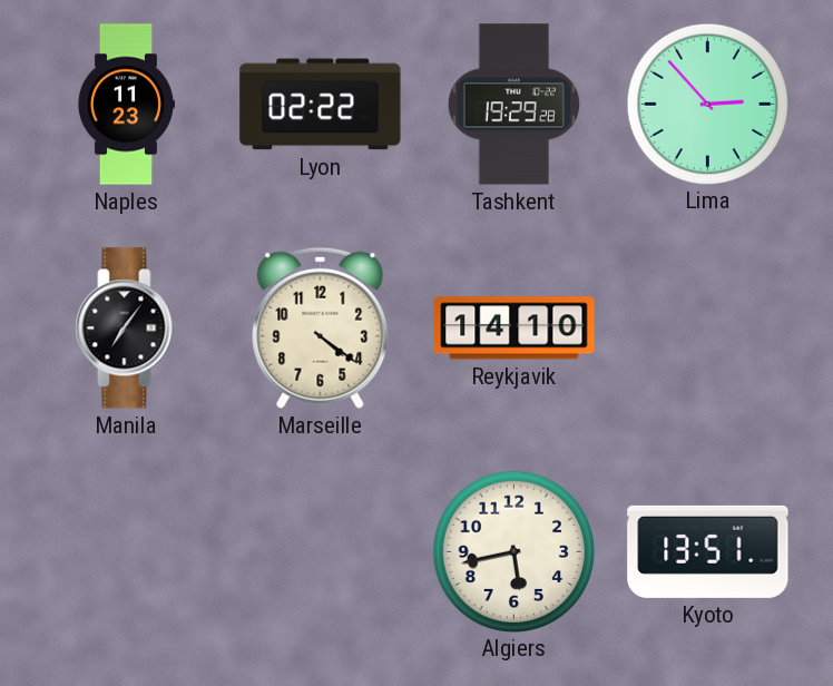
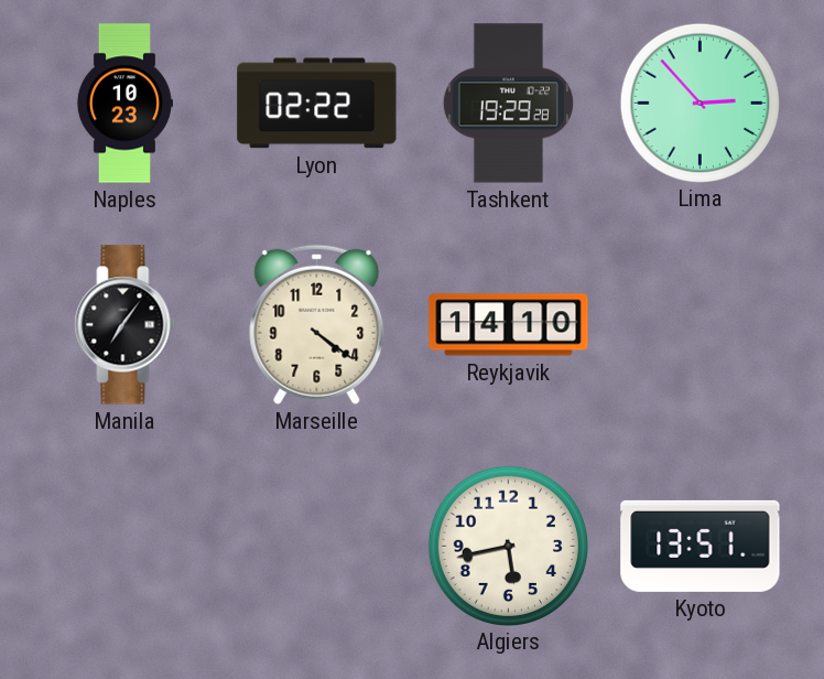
Naples: 11:23 -> 10:23
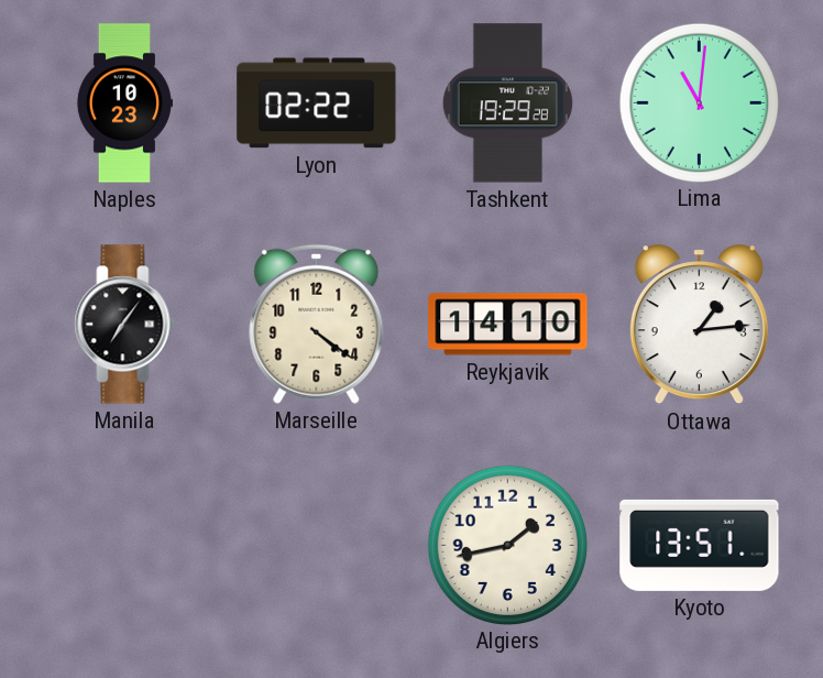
Lima: 2:53 -> 11:01
Ottawa: none -> 1:14
Algiers: 5:43 -> 1:43
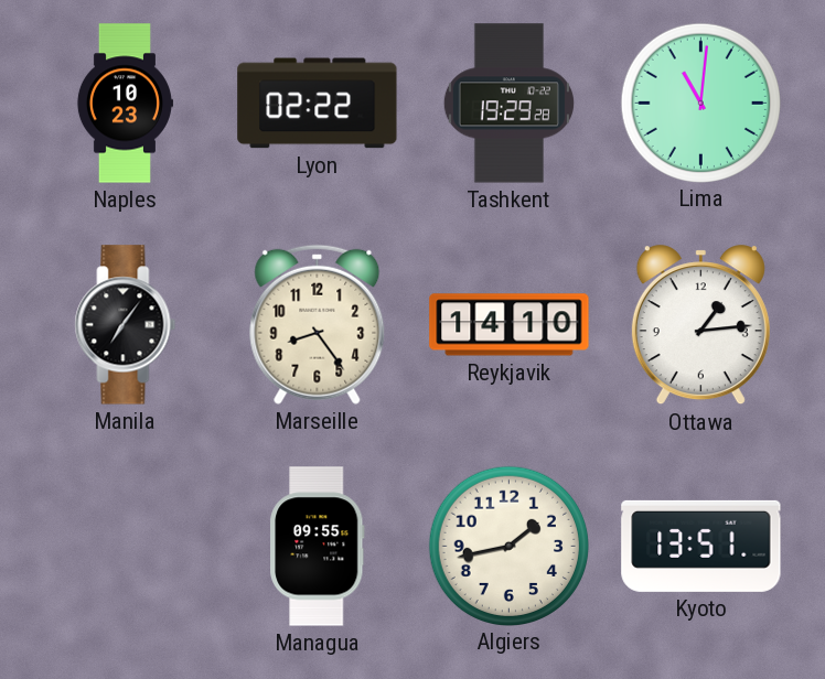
Marseille: 4:21 -> 8:24
Managua: none -> 09:55
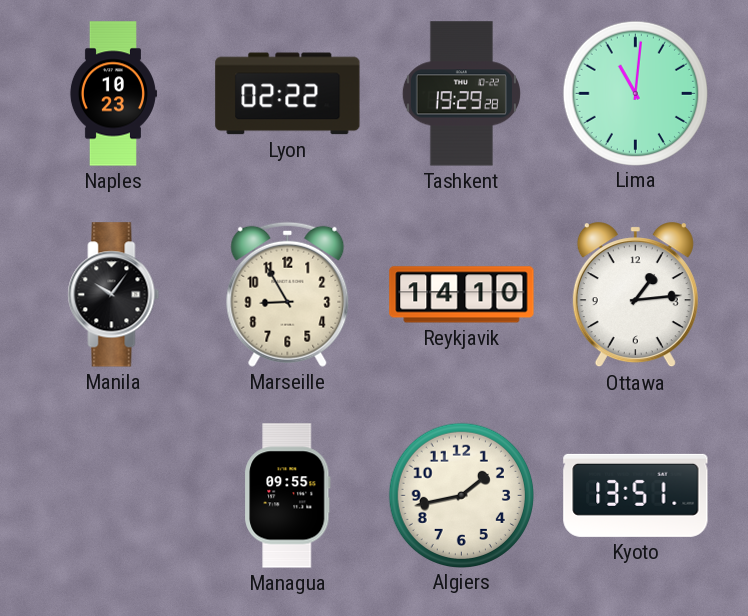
Manila: 7:06 -> 10:06
Marseille: 8:24 -> 8:55
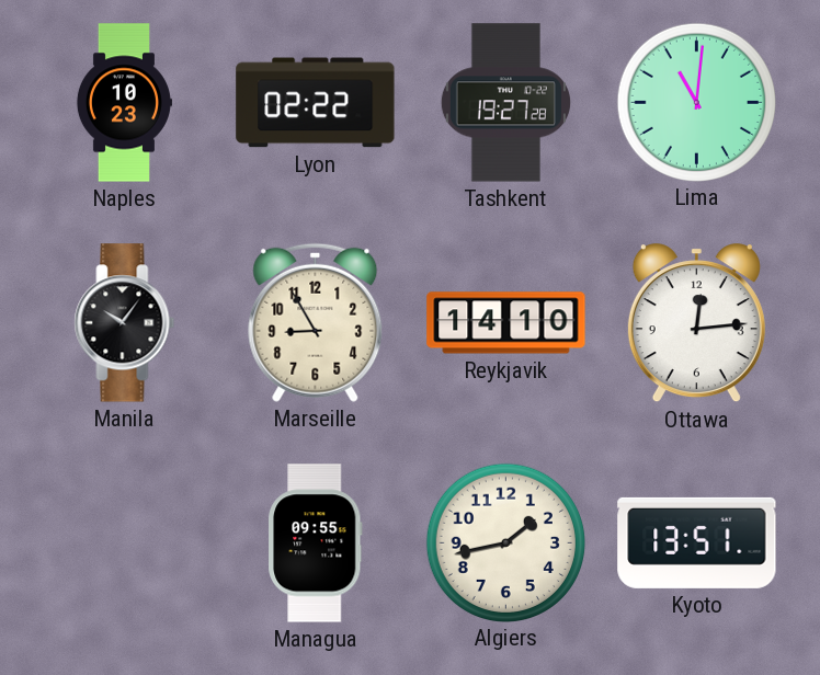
Tashkent: 19:29 -> 19:27
Ottawa: 1:14 -> 12:14
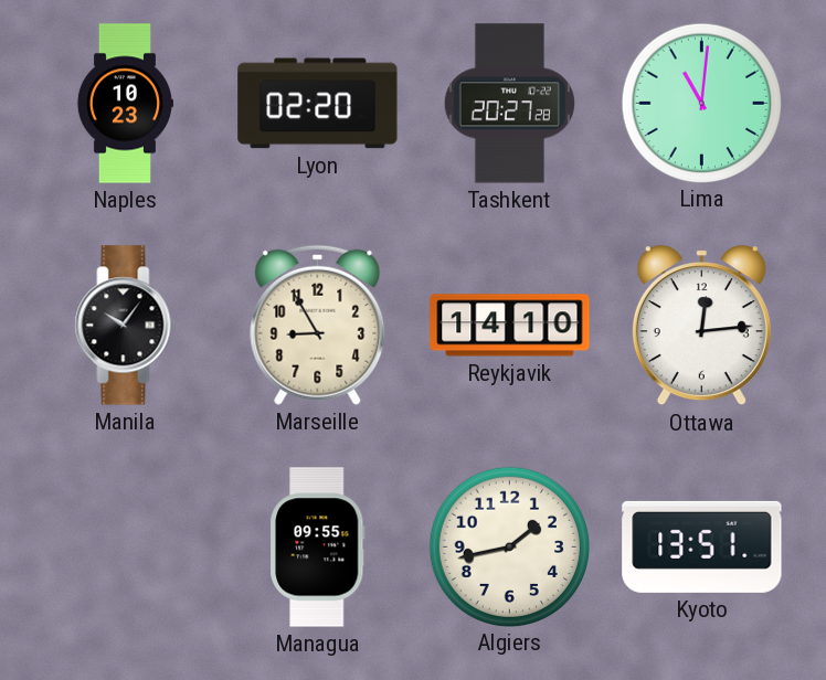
Lyon: 02:22 -> 02:20
Tashkent: 19:27 -> 20:27
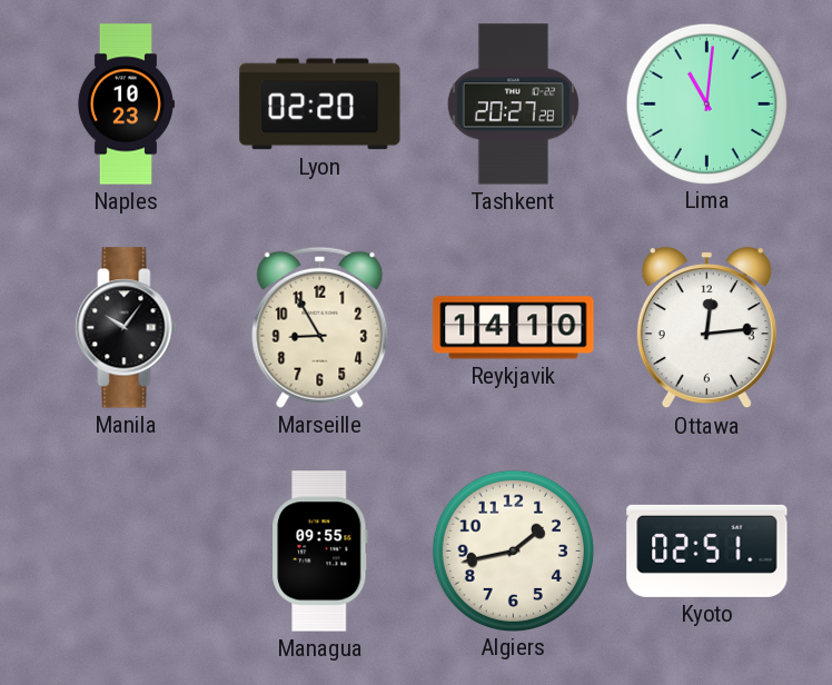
Kyoto: 13:51 -> 02:51
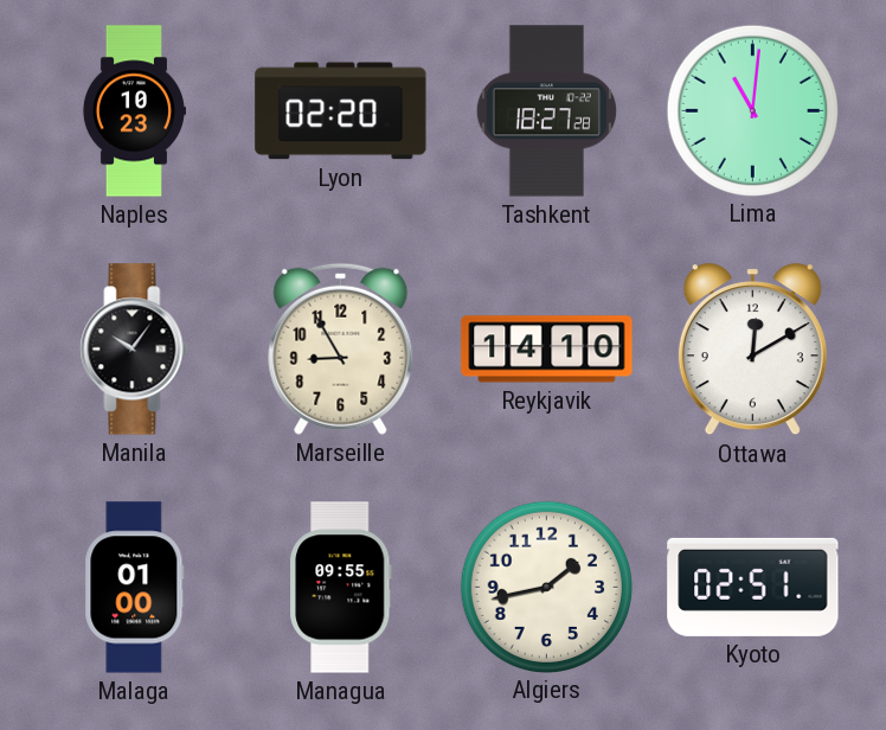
Tashkent: 20:27 -> 18:27
Ottawa: 12:14 -> 12:10
Malaga: none -> 01:00
